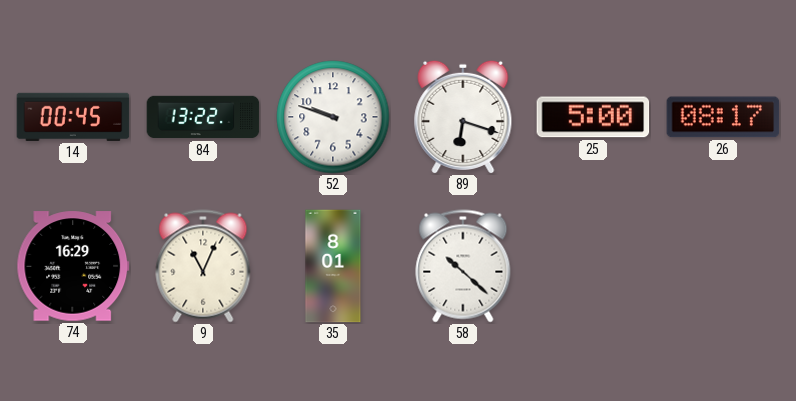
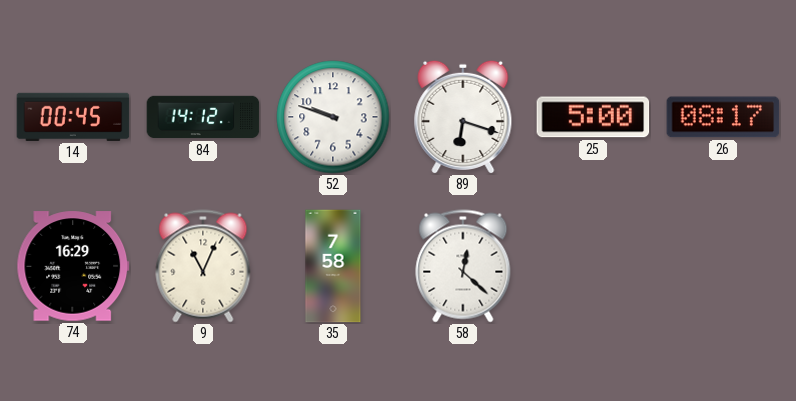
84: 13:22 -> 14:12
35: 8:01 -> 7:58
58: 10:22 -> 12:22
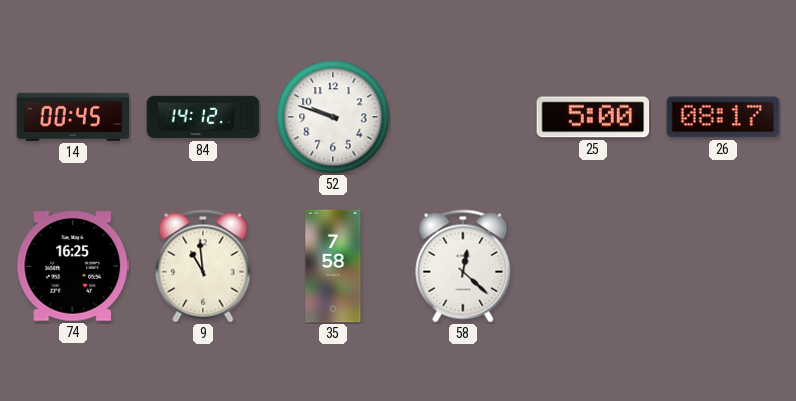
89: 6:18 -> none
74: 16:29 -> 16:25
9: 11:04 -> 10:59
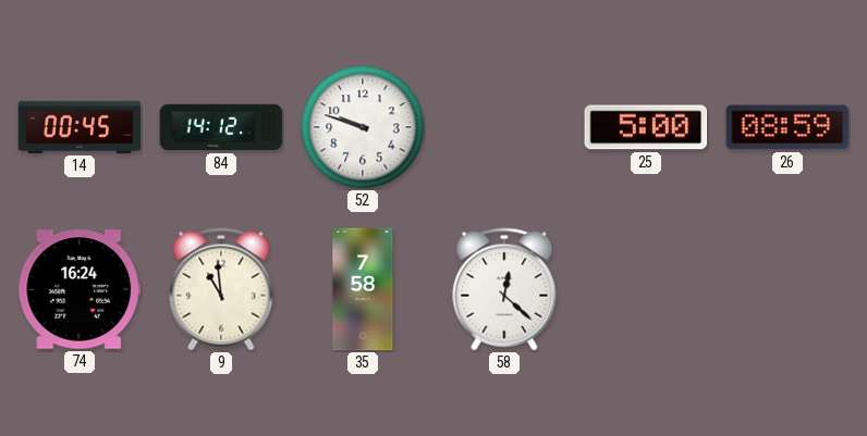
26: 08:17 -> 08:59
74: 16:25 -> 16:24
